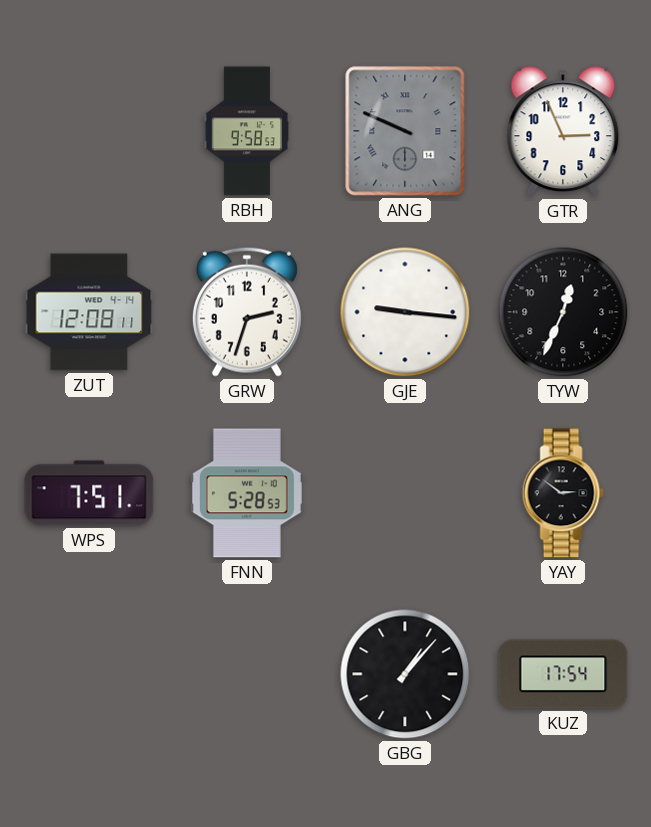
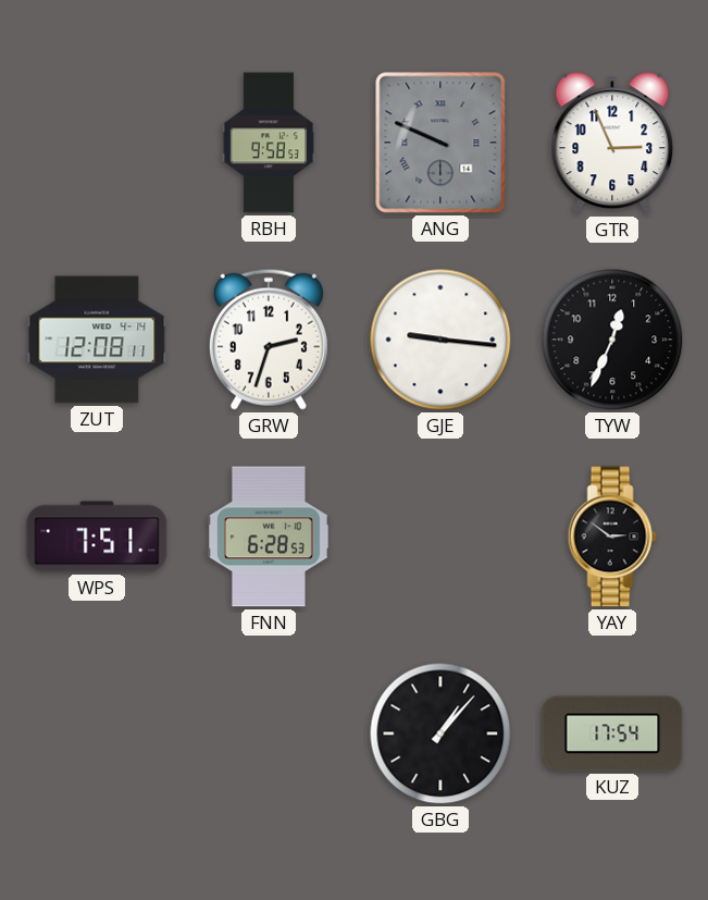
FNN: 5:28 -> 6:28
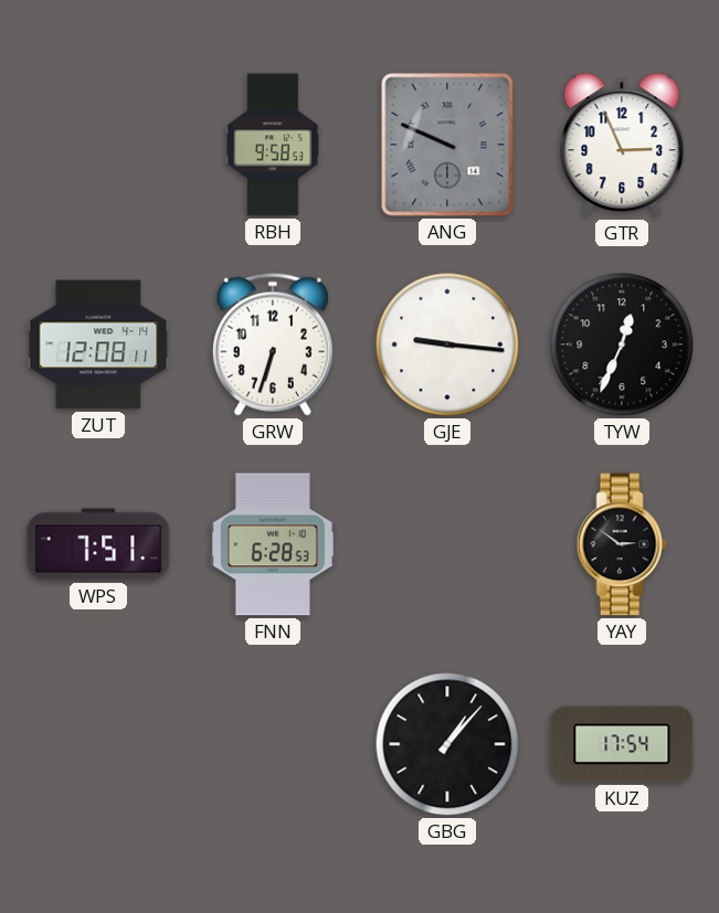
GRW: 2:33 -> 6:33
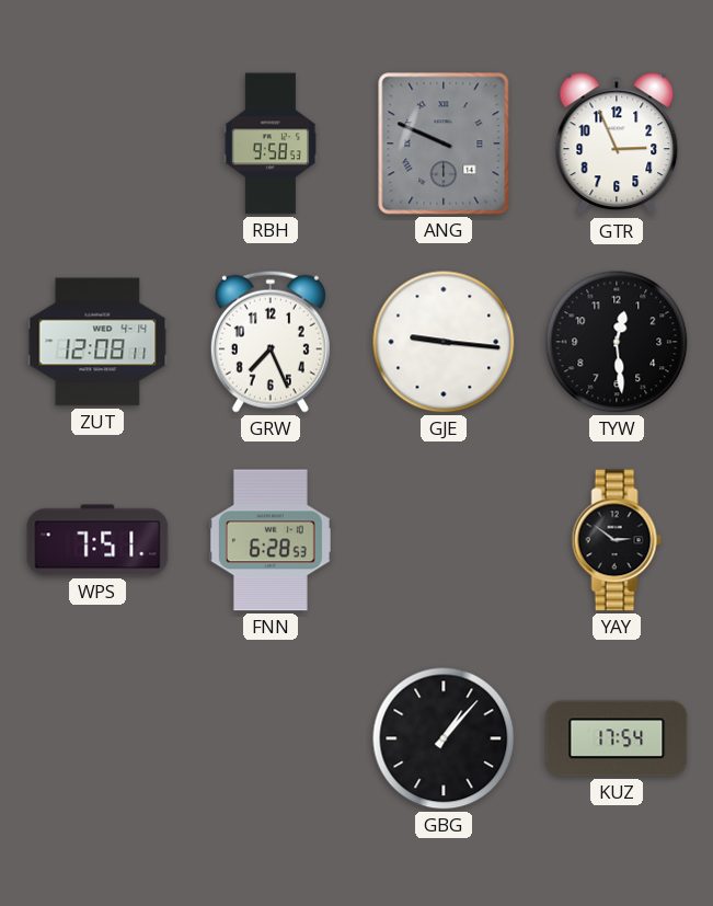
GRW: 6:33 -> 7:26
TYW: 12:34 -> 12:29
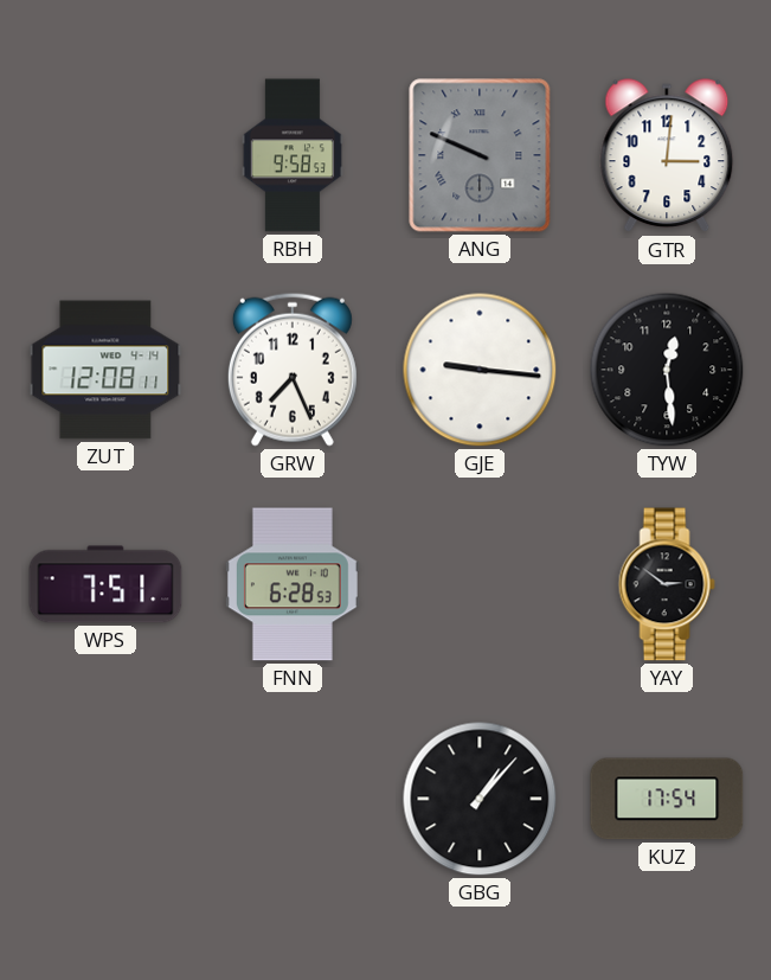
GTR: 2:56 -> 3:01
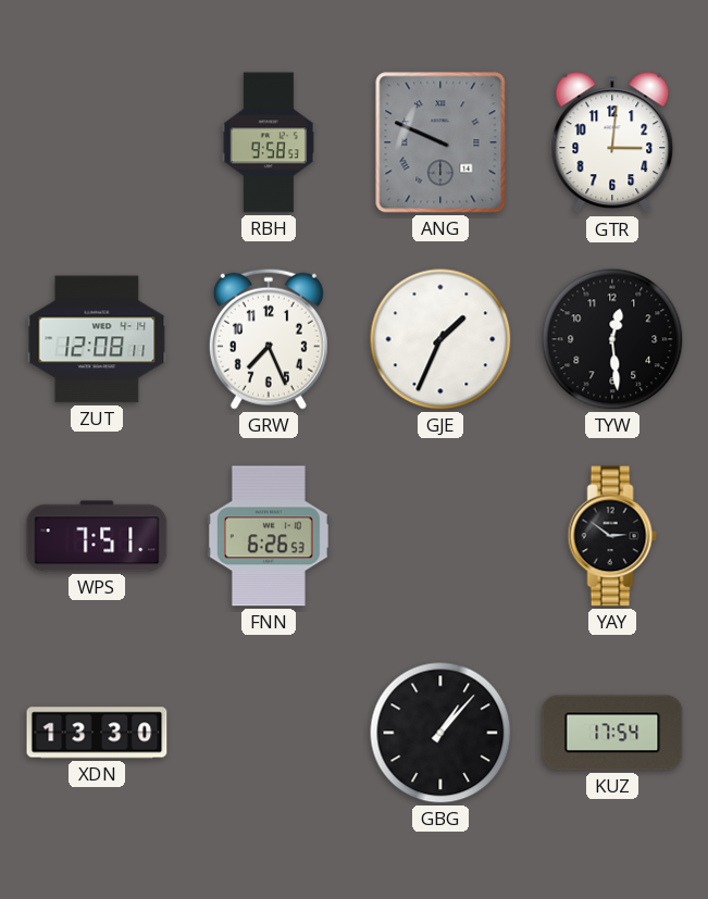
GJE: 9:16 -> 1:34
FNN: 6:28 -> 6:26
XDN: none -> 13:30
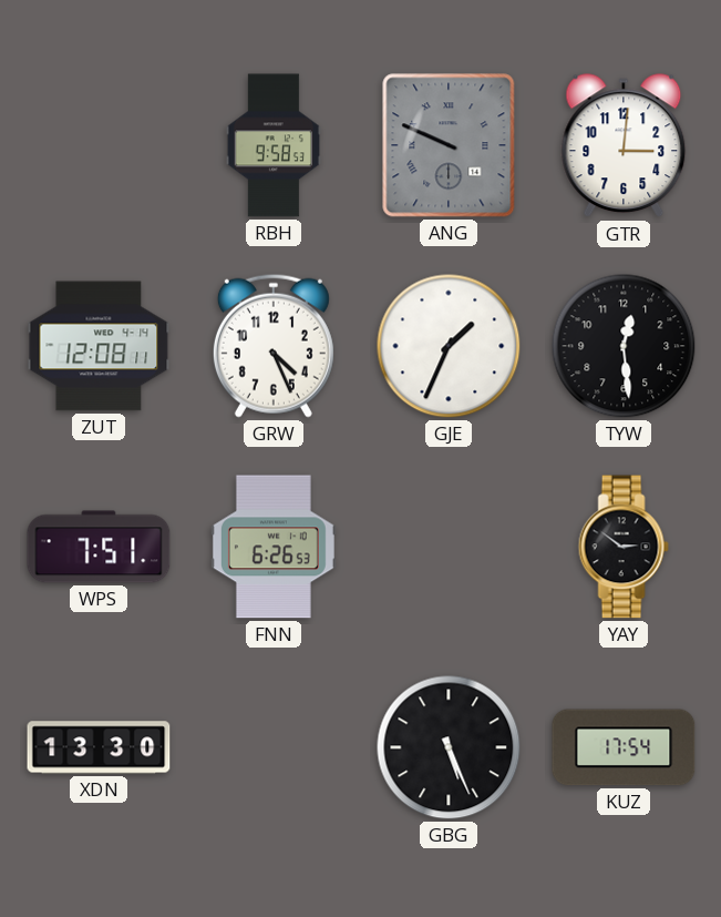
GRW: 7:26 -> 4:26
GBG: 1:07 -> 5:26
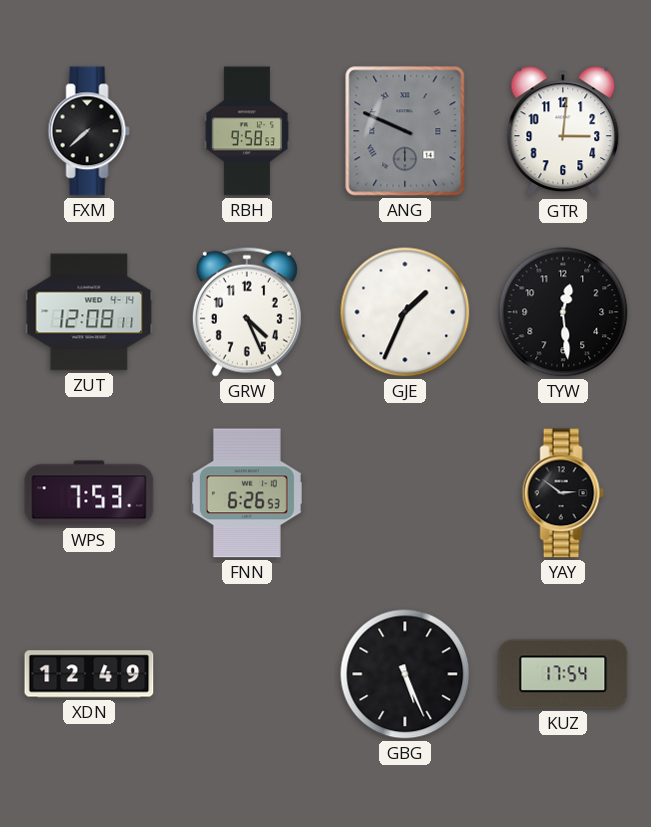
FXM: none -> 7:38
WPS: 7:51 -> 7:53
XDN: 13:30 -> 12:49
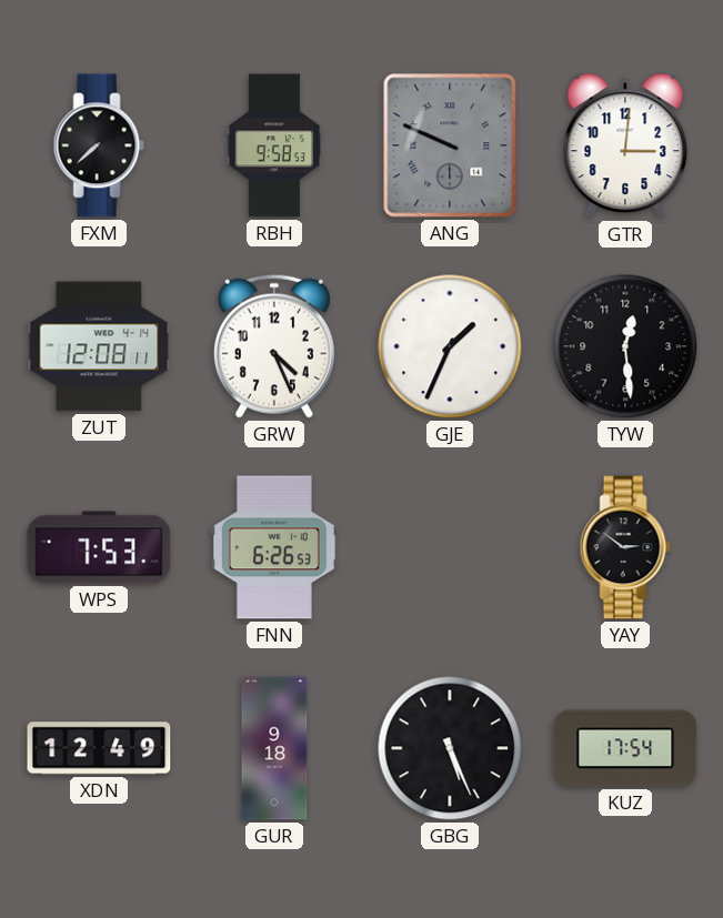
GUR: none -> 9:18
